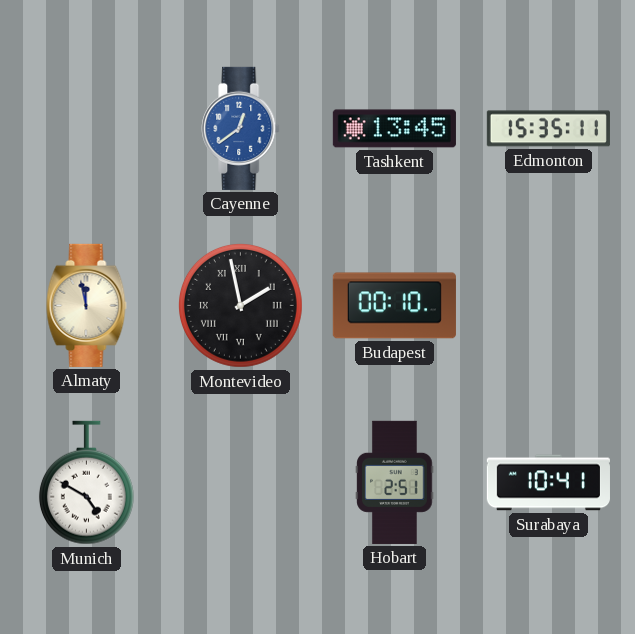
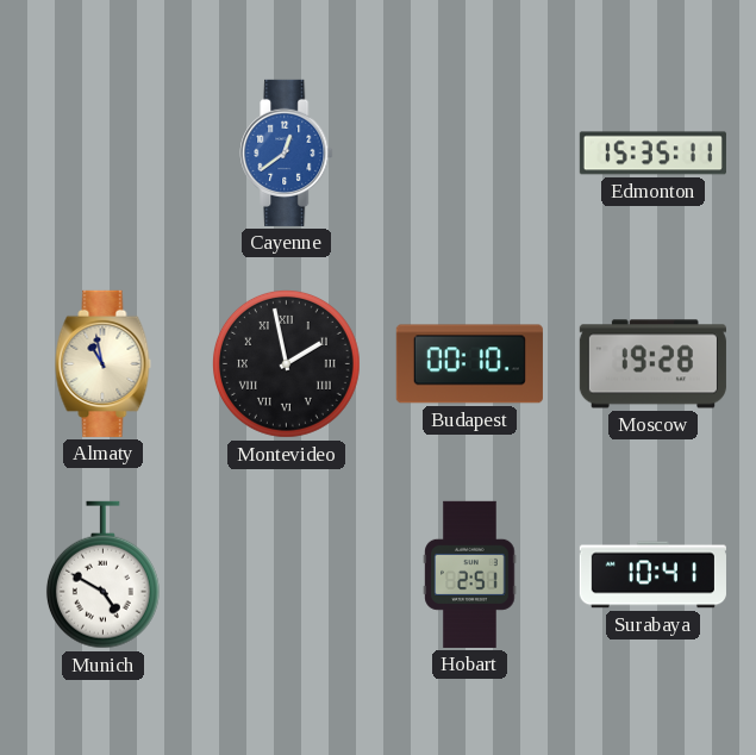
Tashkent: 13:45 -> none
Almaty: 11:58 -> 10:58
Moscow: none -> 19:28
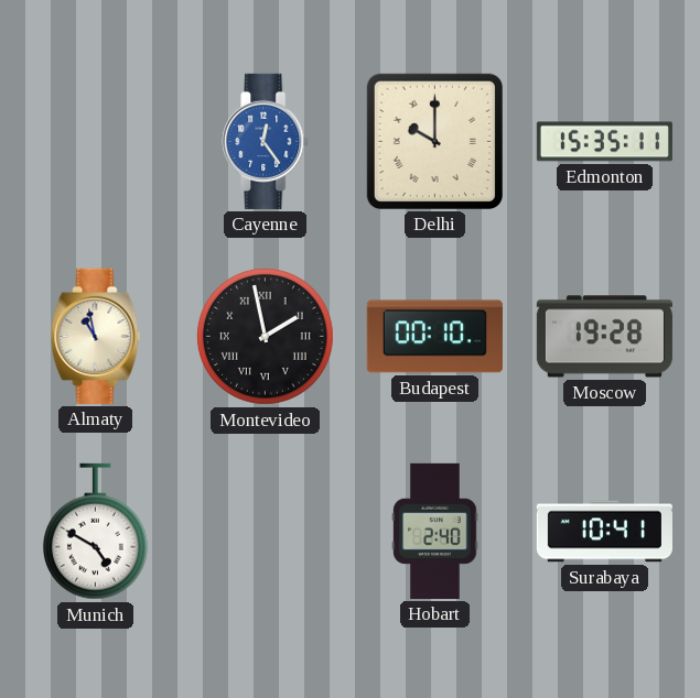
Cayenne: 12:39 -> 12:24
Delhi: none -> 10:00
Hobart: 2:51 -> 2:40
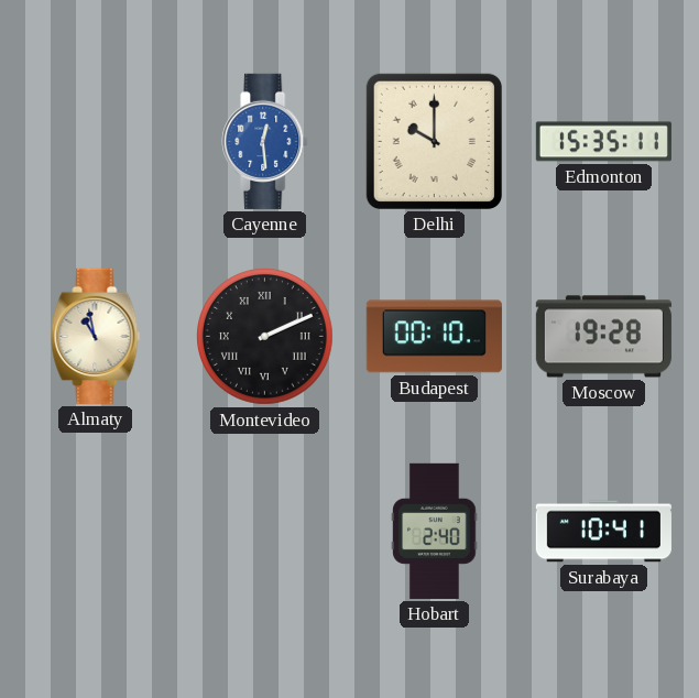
Cayenne: 12:24 -> 12:29
Montevideo: 1:58 -> 2:11
Munich: 4:50 -> none
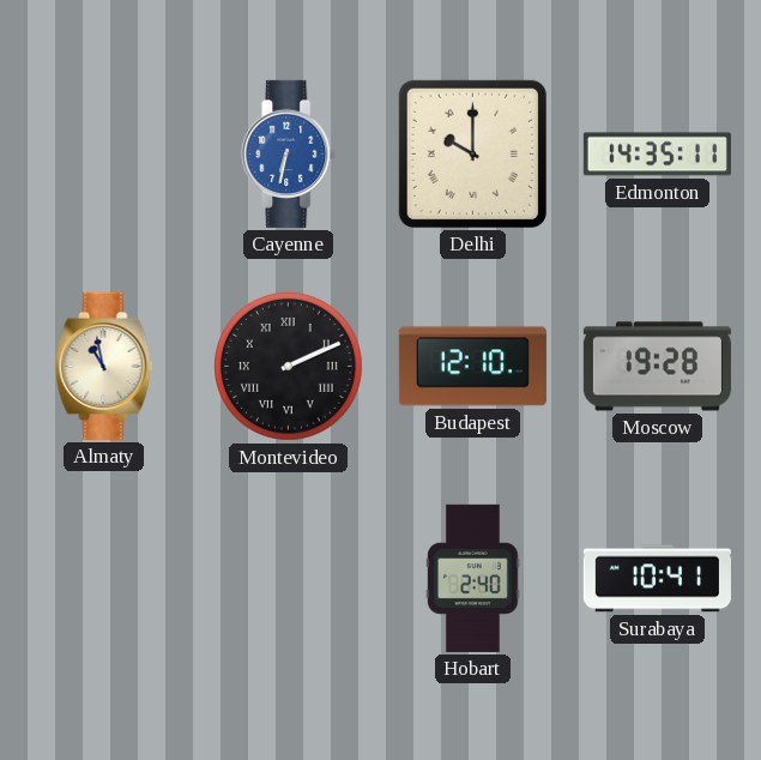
Cayenne: 12:29 -> 6:32
Edmonton: 15:35 -> 14:35
Budapest: 00:10 -> 12:10
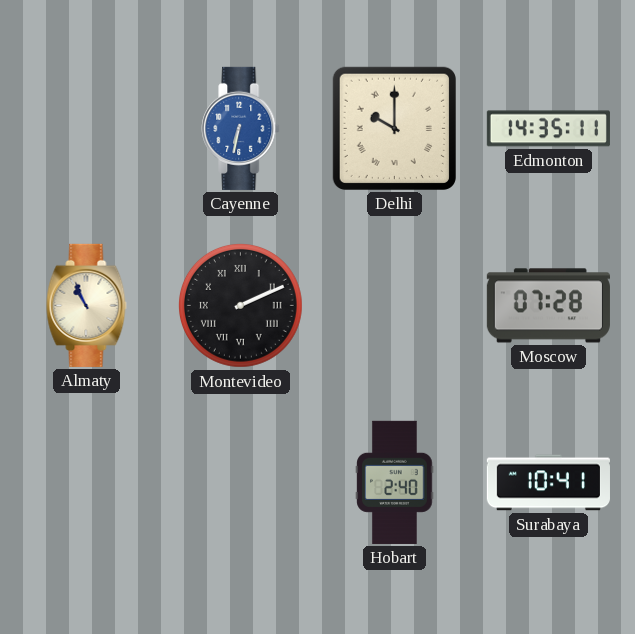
Almaty: 10:58 -> 10:56
Budapest: 12:10 -> none
Moscow: 19:28 -> 07:28
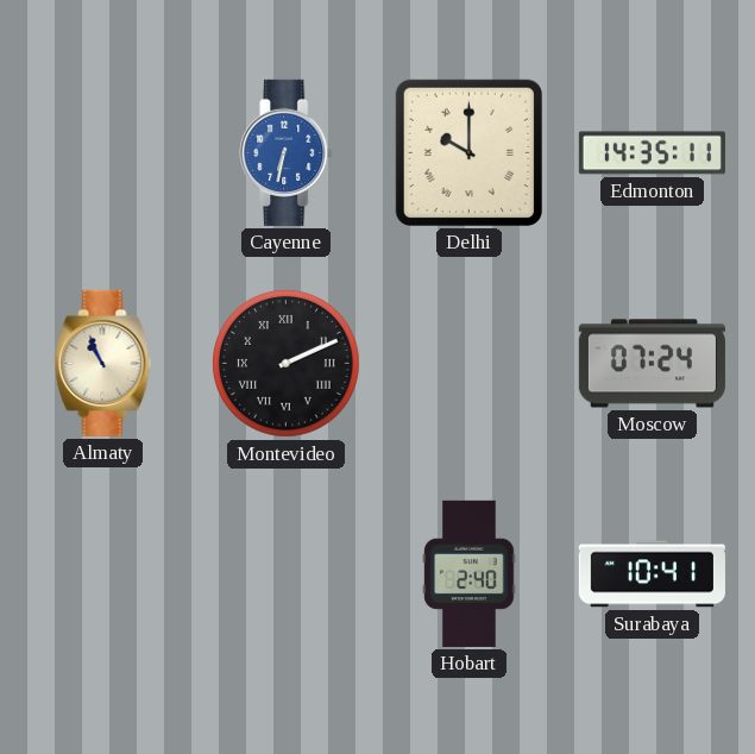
Moscow: 07:28 -> 07:24
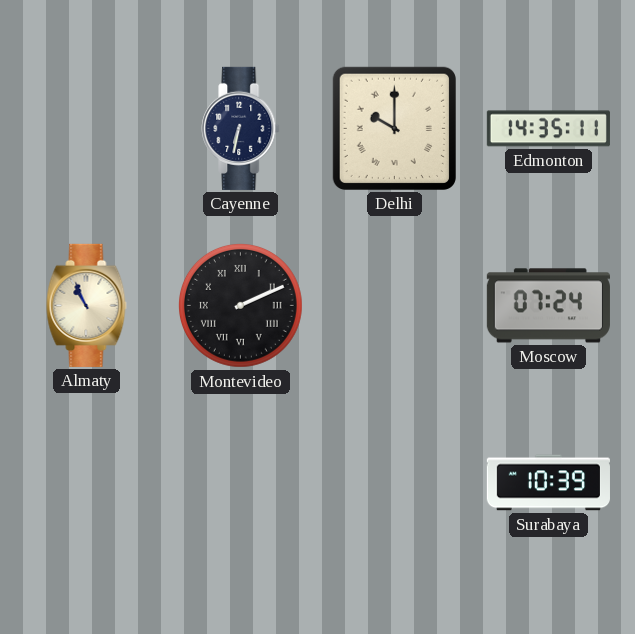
Cayenne dial: blue -> navy
Hobart: 2:40 -> none
Surabaya: 10:41 -> 10:39
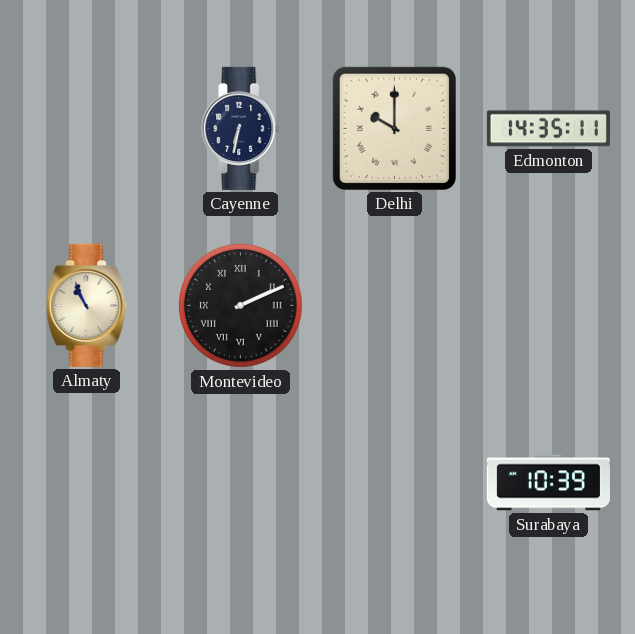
Moscow: 07:24 -> none
